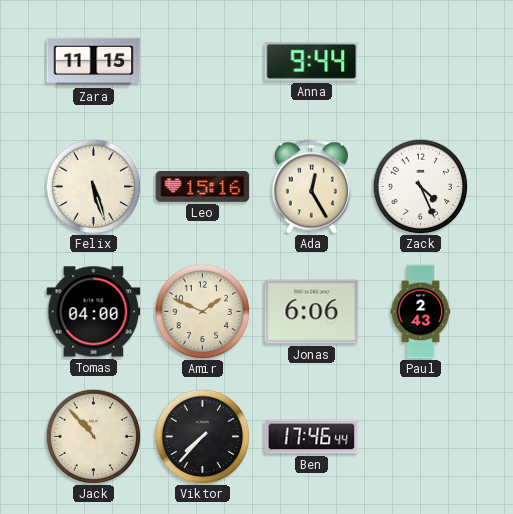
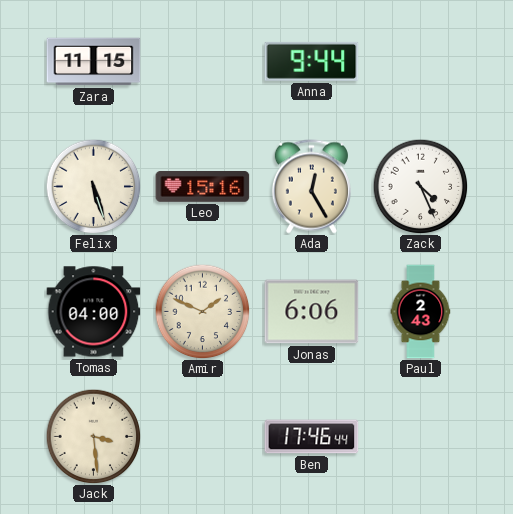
Jack: 10:53 -> 3:29
Viktor: 7:37 -> none
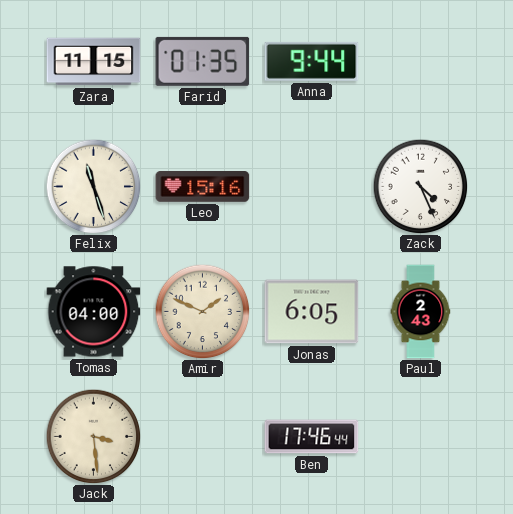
Farid: none -> 01:35
Felix: 5:27 -> 11:27
Ada: 12:25 -> none
Jonas: 6:06 -> 6:05
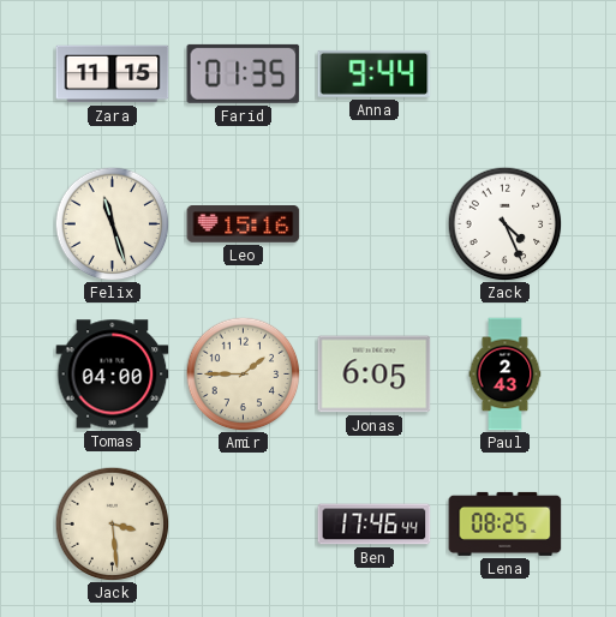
Amir: 1:49 -> 1:45
Lena: none -> 08:25
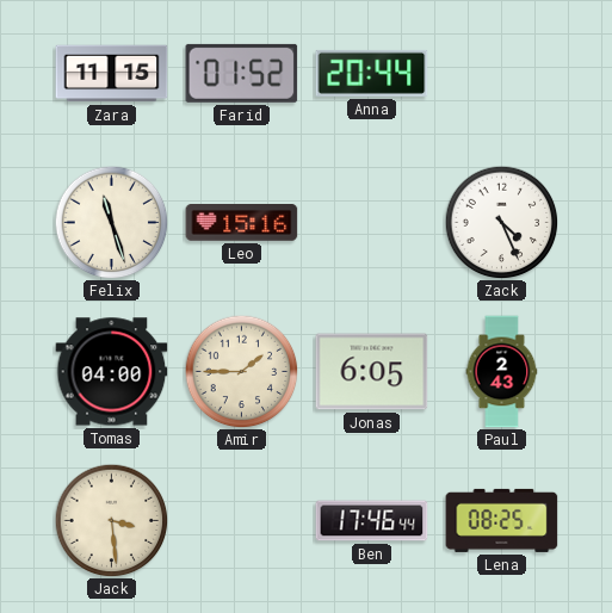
Farid: 01:35 -> 01:52
Anna: 9:44 -> 20:44
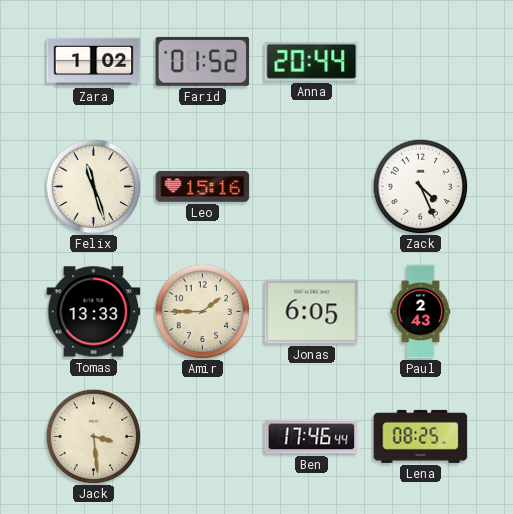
Zara: 11:15 -> 1:02
Tomas: 04:00 -> 13:33
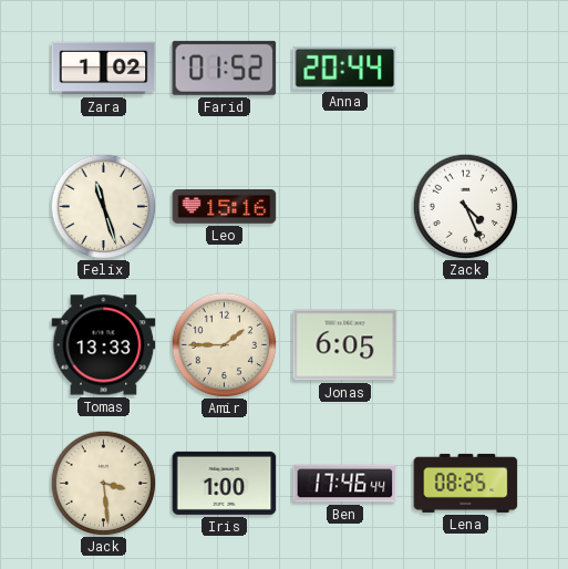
Paul: 2:43 -> none
Iris: none -> 1:00
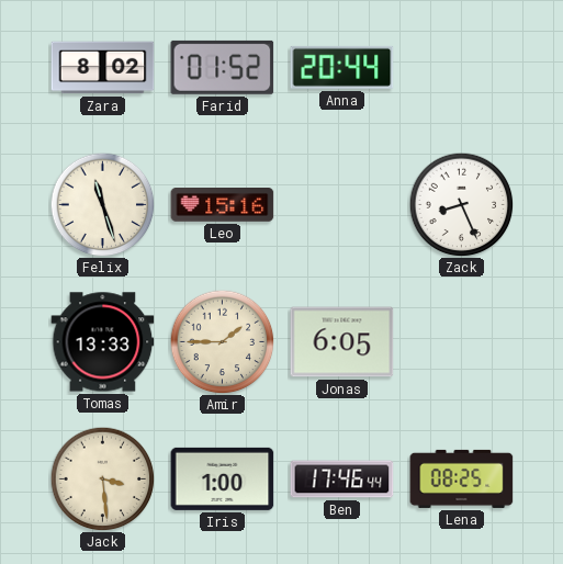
Zara: 1:02 -> 8:02
Zack: 4:26 -> 8:26
